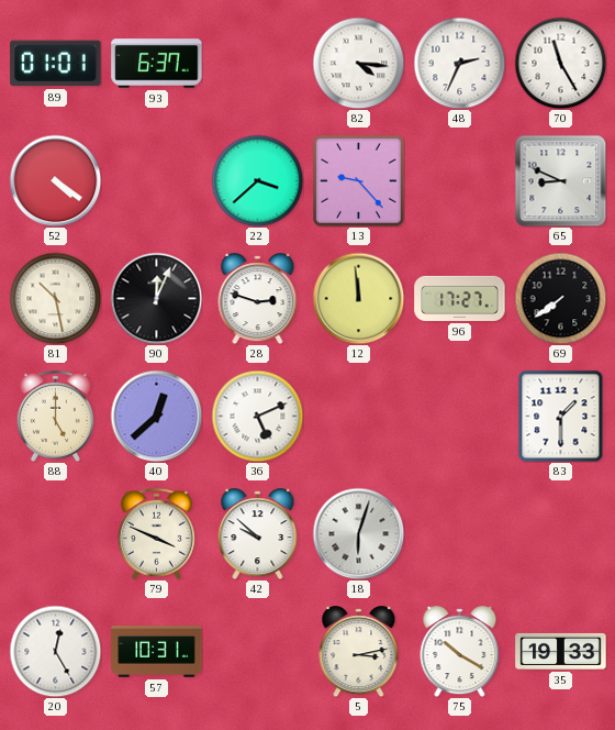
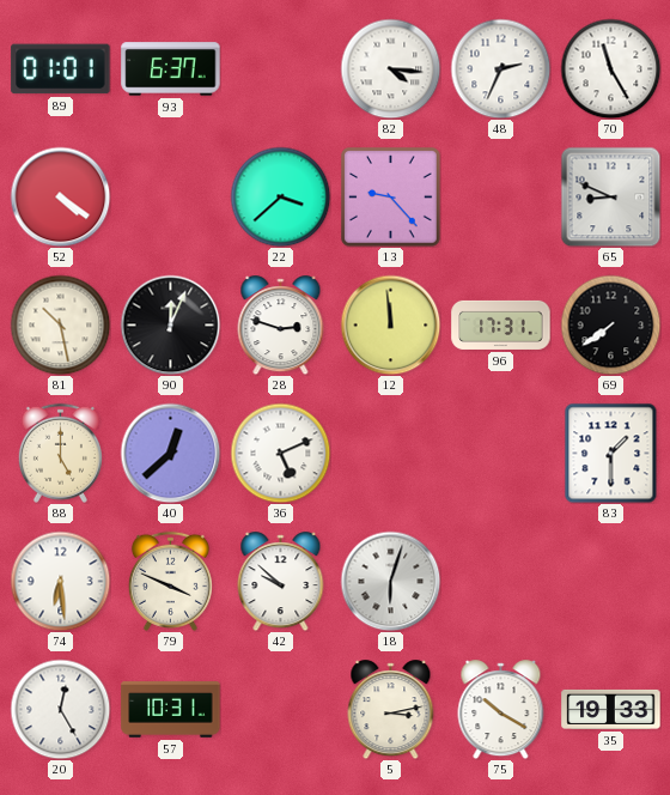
96: 17:27 -> 17:31
74: none -> 6:29
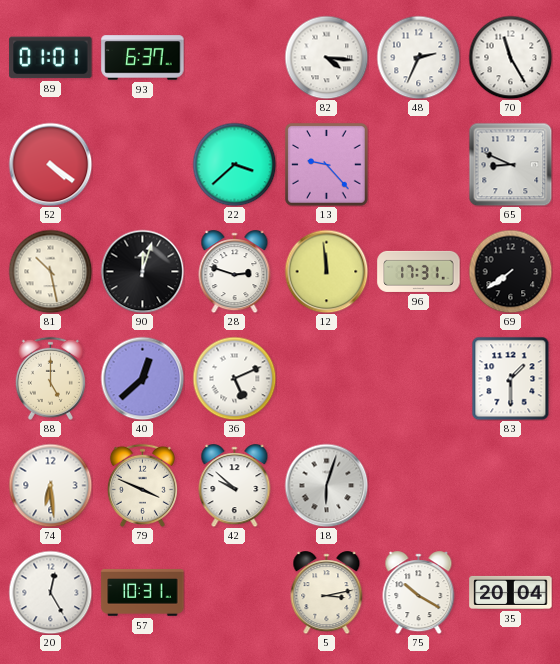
90: 12:04 -> 12:03
35: 19:33 -> 20:04
